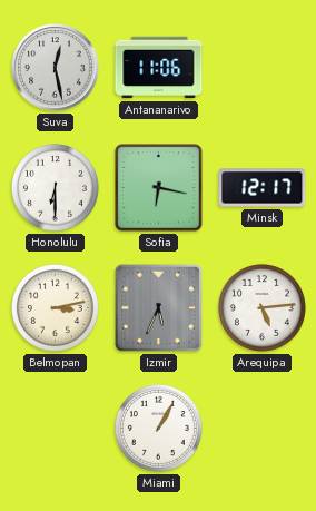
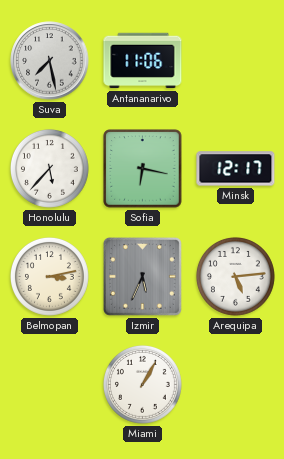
Suva: 12:28 -> 7:28
Honolulu: 6:30 -> 5:37
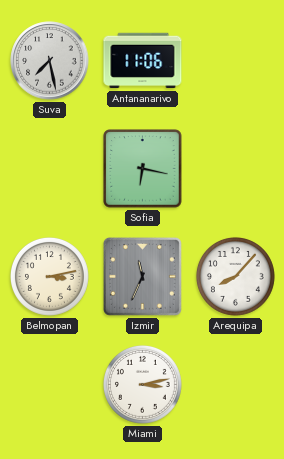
Honolulu: 5:37 -> none
Minsk: 12:17 -> none
Izmir: 5:34 -> 11:34
Arequipa: 5:14 -> 8:07
Miami: 1:05 -> 3:13
